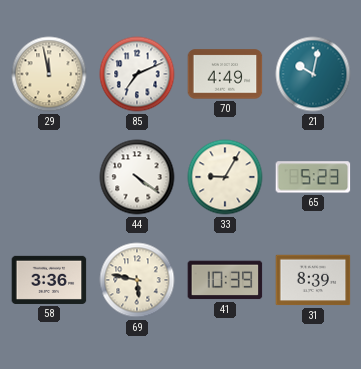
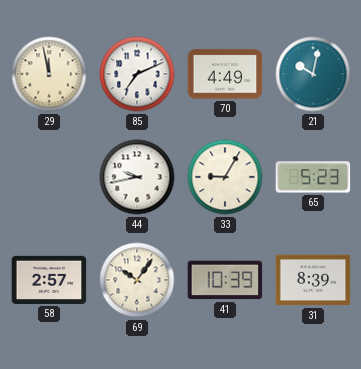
44: 4:21 -> 9:43
58: 3:36 -> 2:57
69: 5:47 -> 10:06
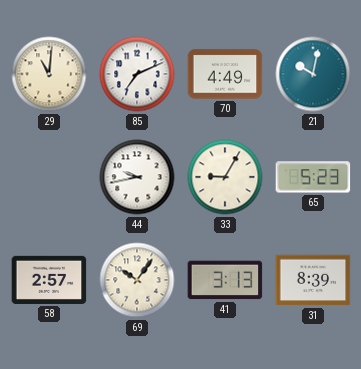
29: 11:58 -> 11:01
41: 10:39 -> 3:13
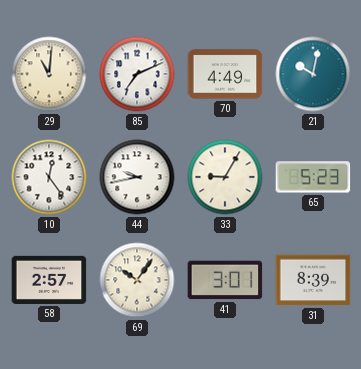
10: none -> 12:24
41: 3:13 -> 3:01
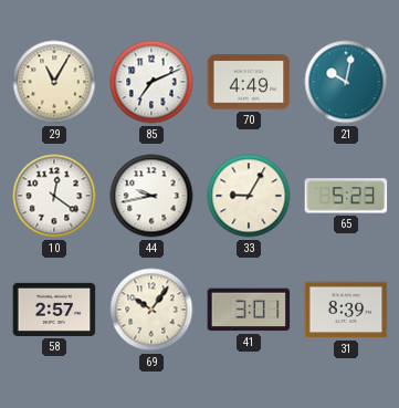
29: 11:01 -> 11:05
10: 12:24 -> 12:21
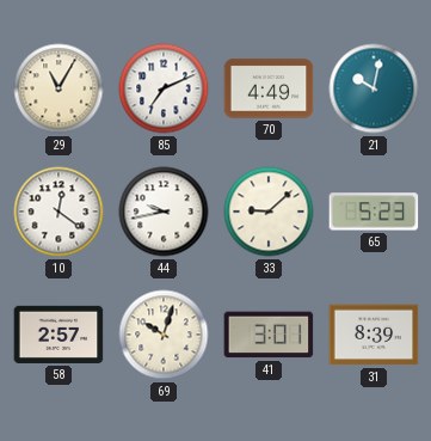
33: 9:05 -> 9:08
69: 10:06 -> 10:03
